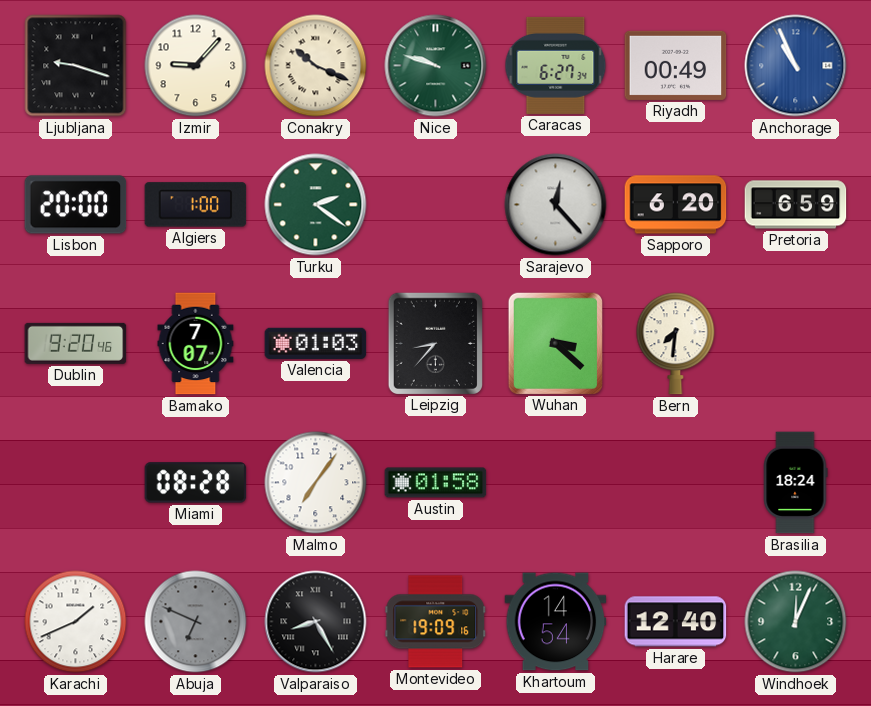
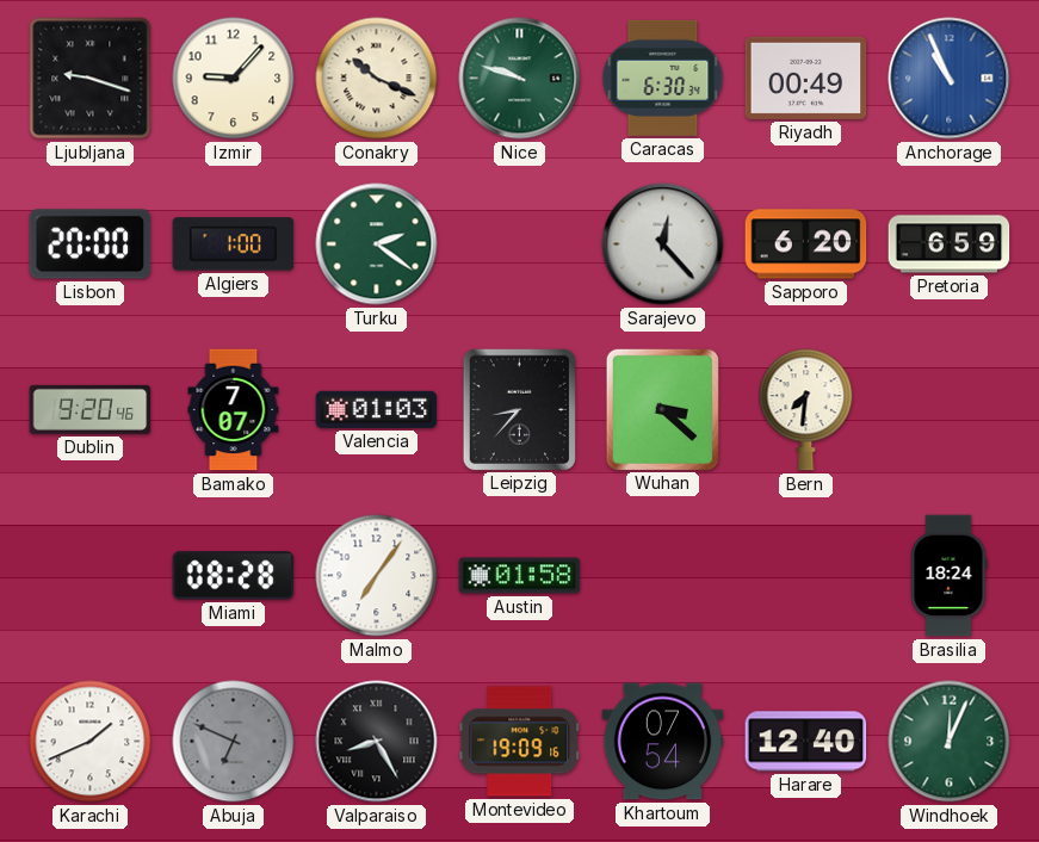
Caracas: 6:27 -> 6:30
Khartoum: 14:54 -> 07:54
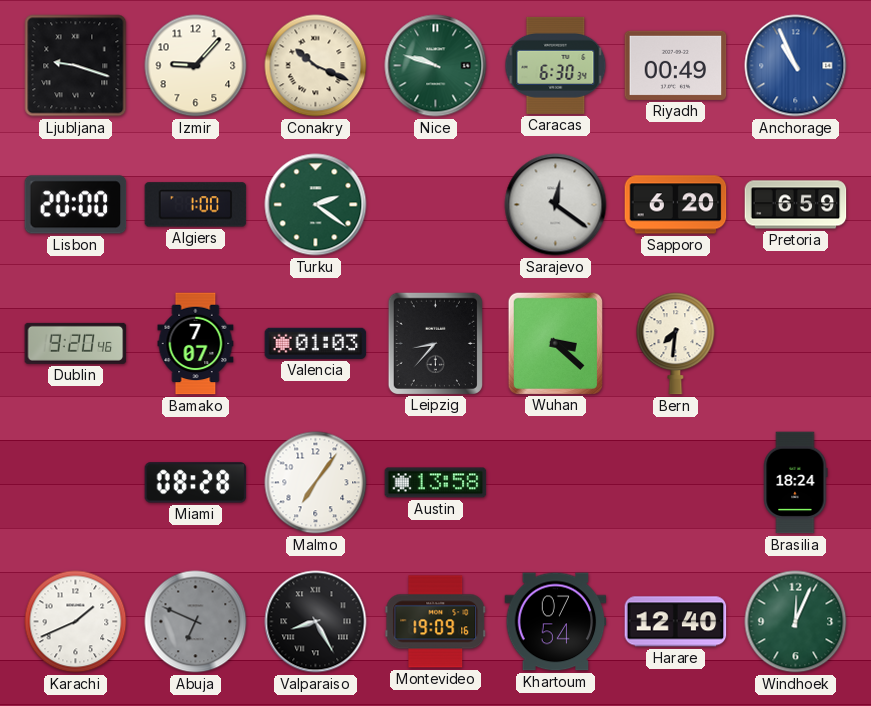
Sarajevo: 12:23 -> 12:21
Austin: 01:58 -> 13:58
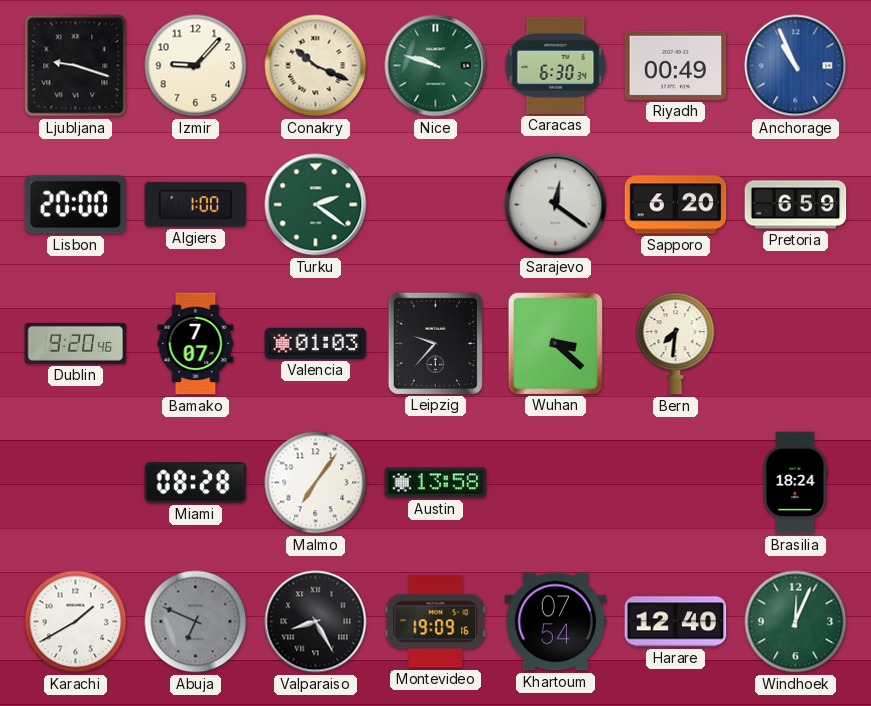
Leipzig: 8:37 -> 9:37
Karachi: 1:41 -> 1:40
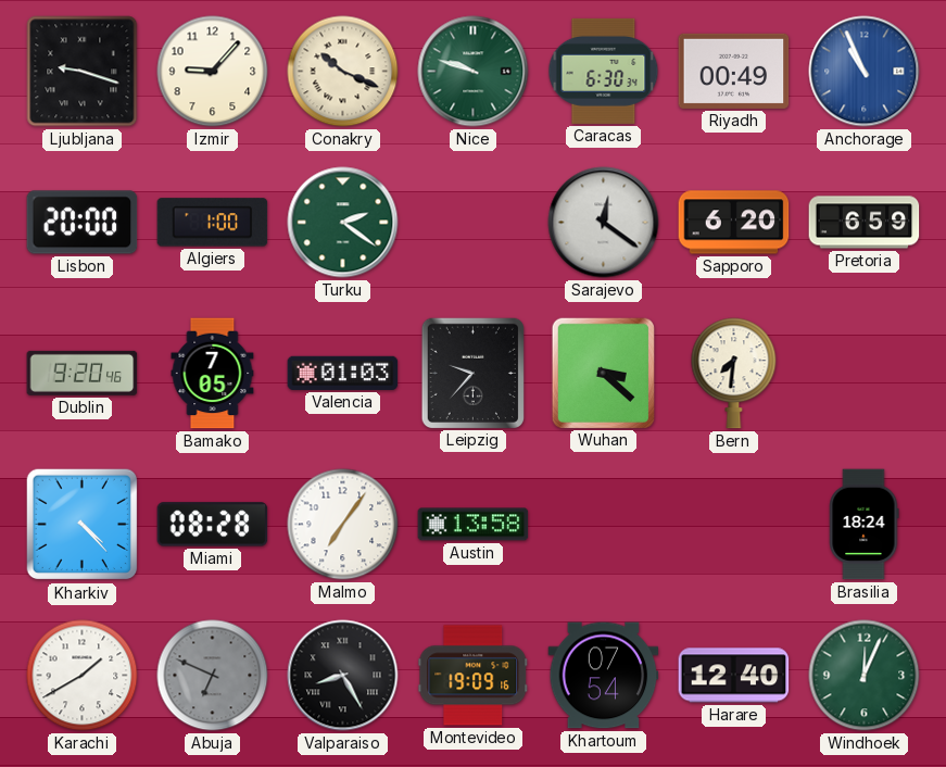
Bamako: 7:07 -> 7:05
Kharkiv: none -> 4:23
